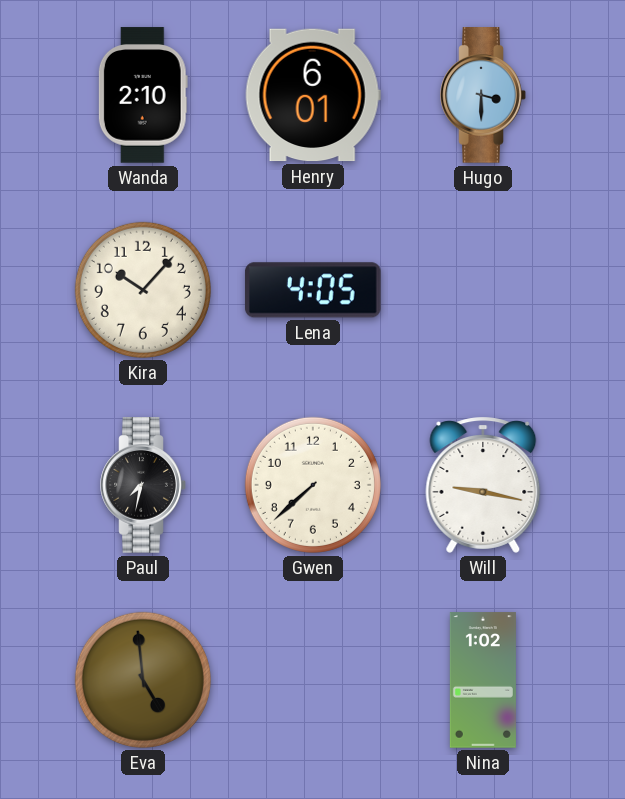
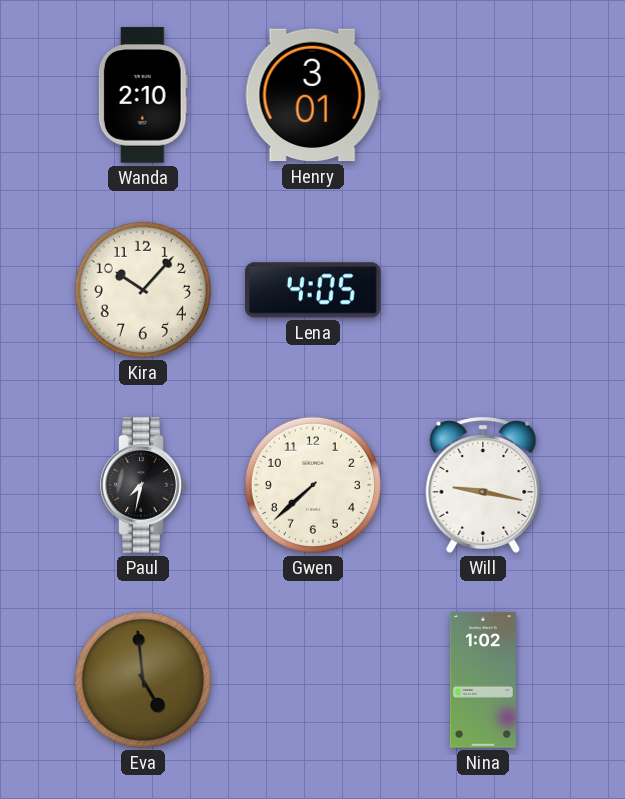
Henry: 6:01 -> 3:01
Hugo: 3:30 -> none
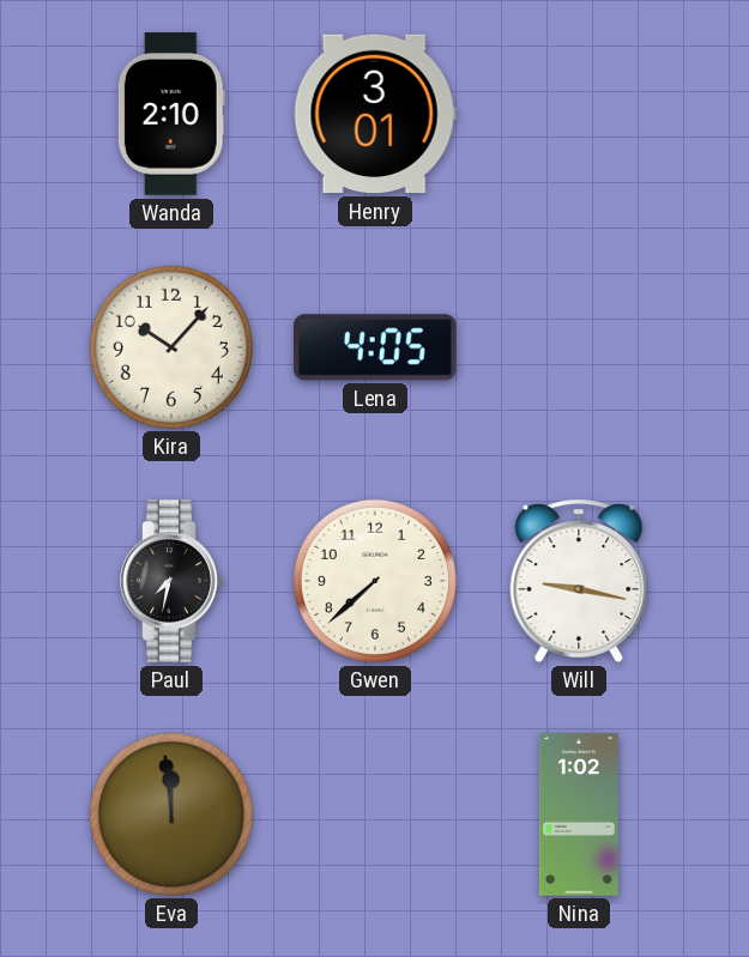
Eva: 4:59 -> 11:59
